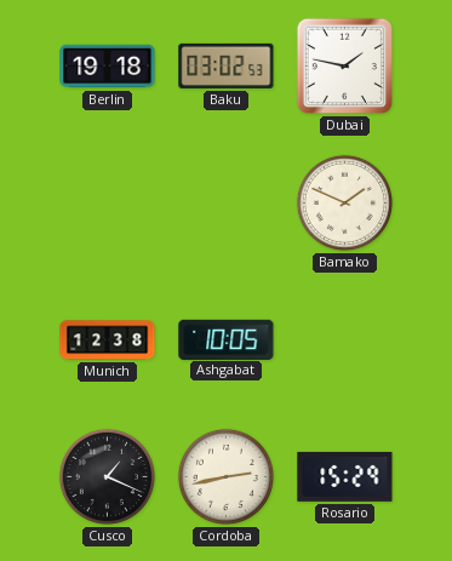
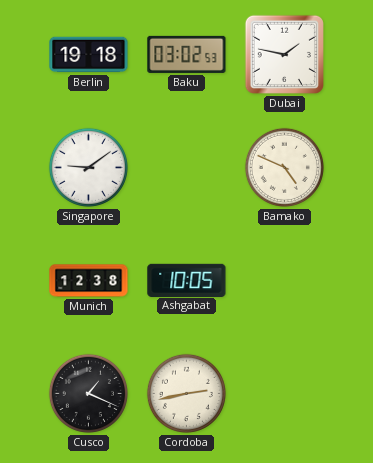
Singapore: none -> 9:09
Bamako: 1:49 -> 4:49
Rosario: 15:29 -> none
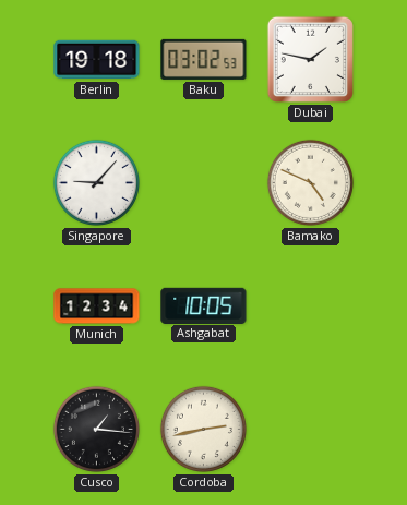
Singapore: 9:09 -> 9:07
Munich: 12:38 -> 12:34
Cusco: 1:19 -> 1:16
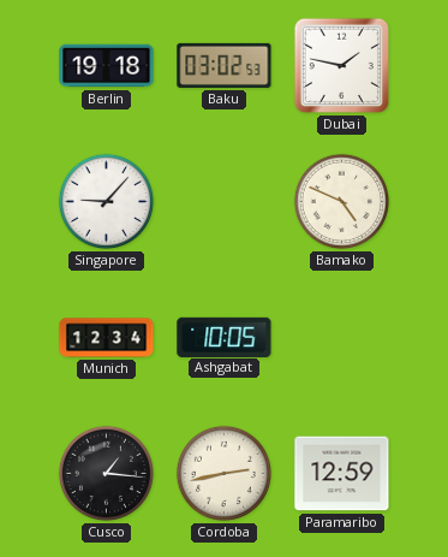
Paramaribo: none -> 12:59
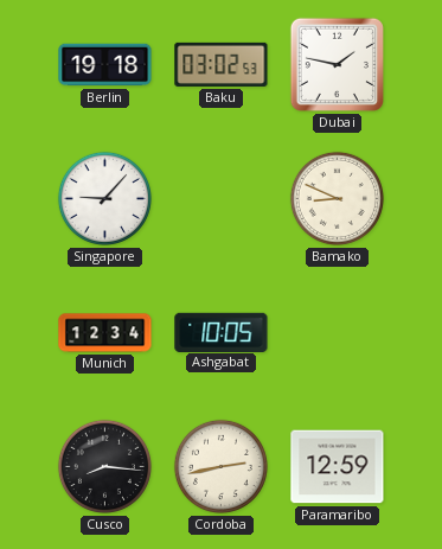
Bamako: 4:49 -> 8:49
Cusco: 1:16 -> 8:16
